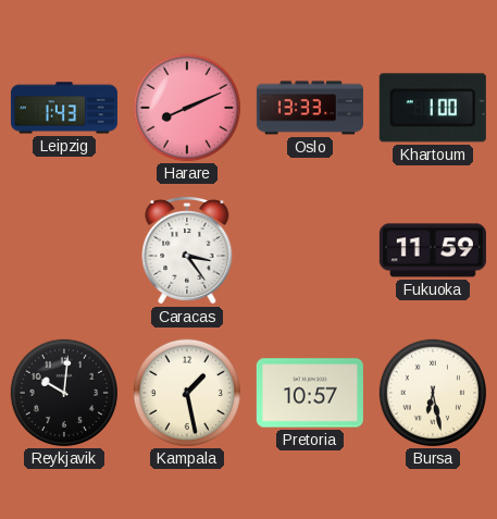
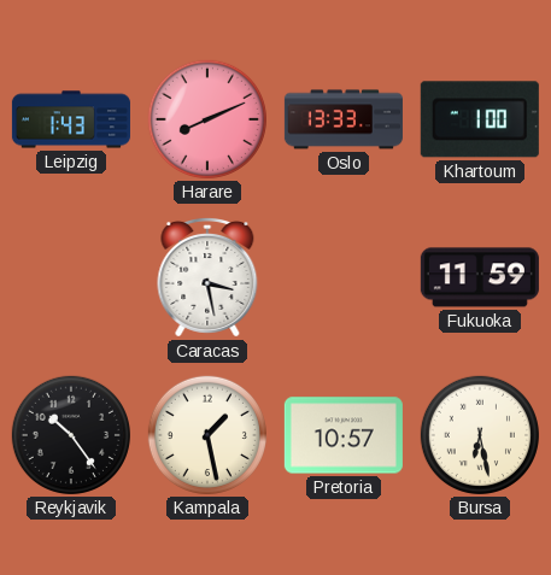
Caracas: 3:24 -> 3:28
Reykjavik: 10:01 -> 10:24
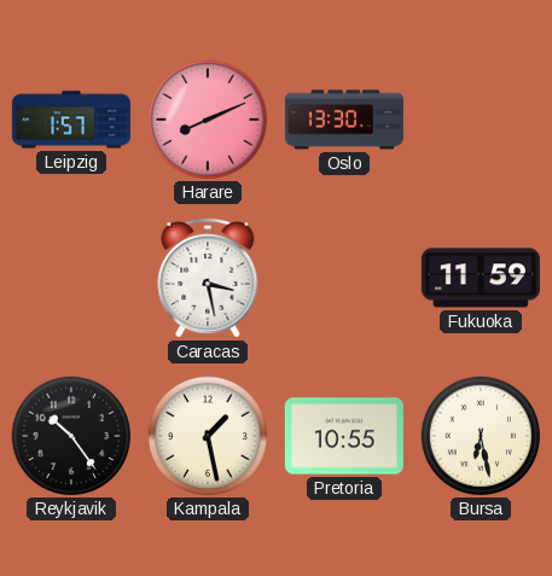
Leipzig: 1:43 -> 1:57
Oslo: 13:33 -> 13:30
Khartoum: 1:00 -> none
Pretoria: 10:57 -> 10:55
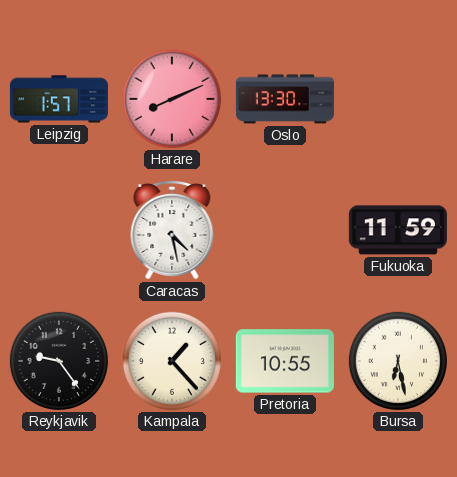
Caracas: 3:28 -> 4:28
Reykjavik: 10:24 -> 9:24
Kampala: 1:28 -> 1:23
